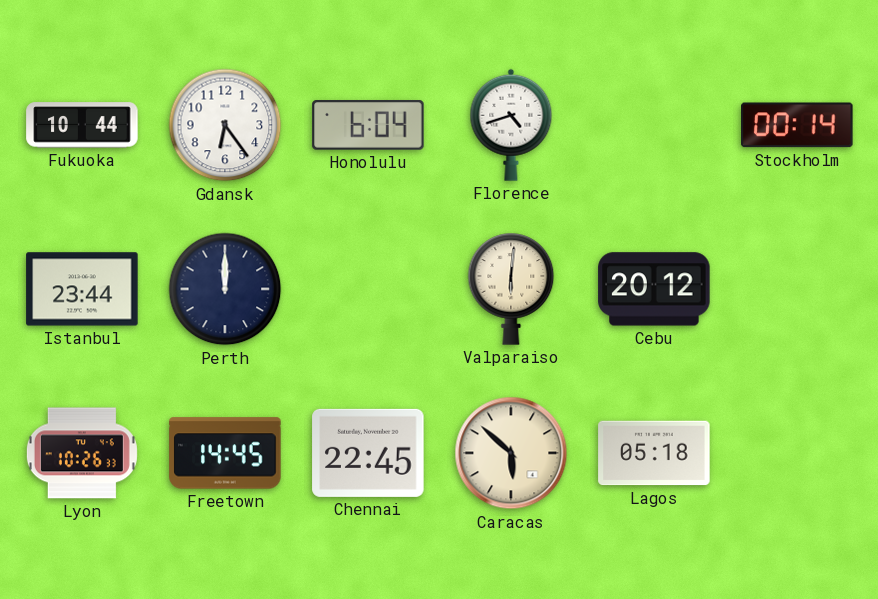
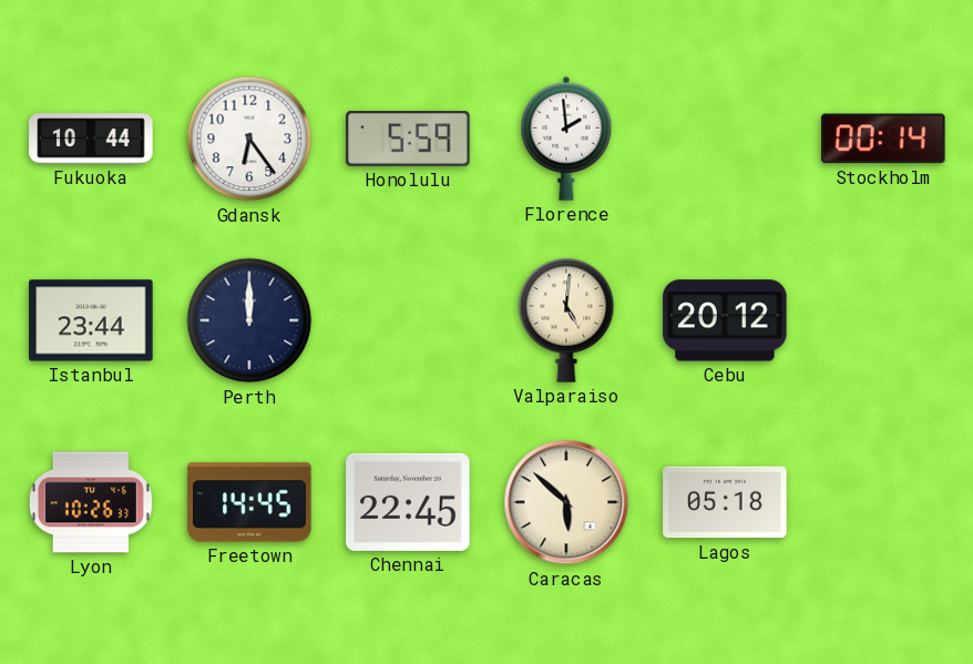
Honolulu: 6:04 -> 5:59
Florence: 4:42 -> 1:59
Valparaiso: 6:01 -> 5:01
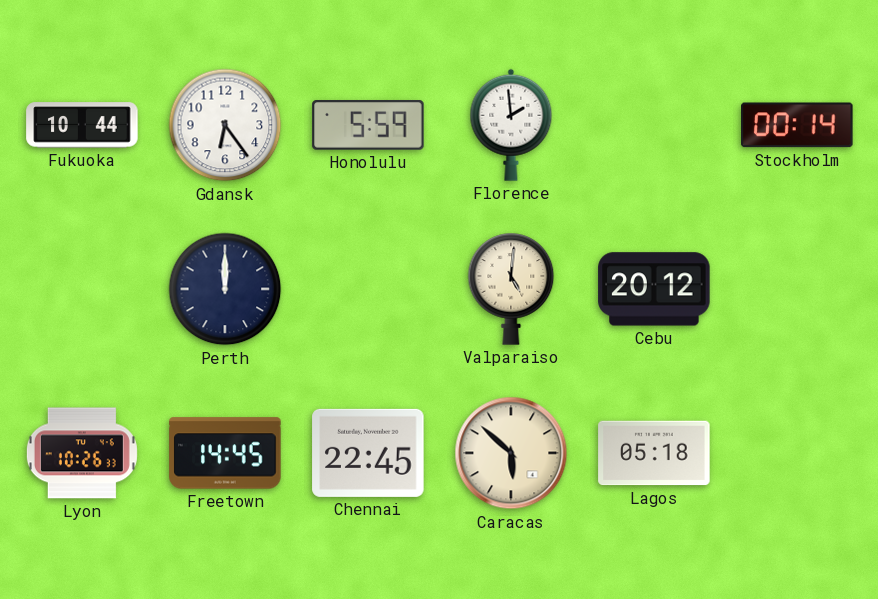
Istanbul: 23:44 -> none
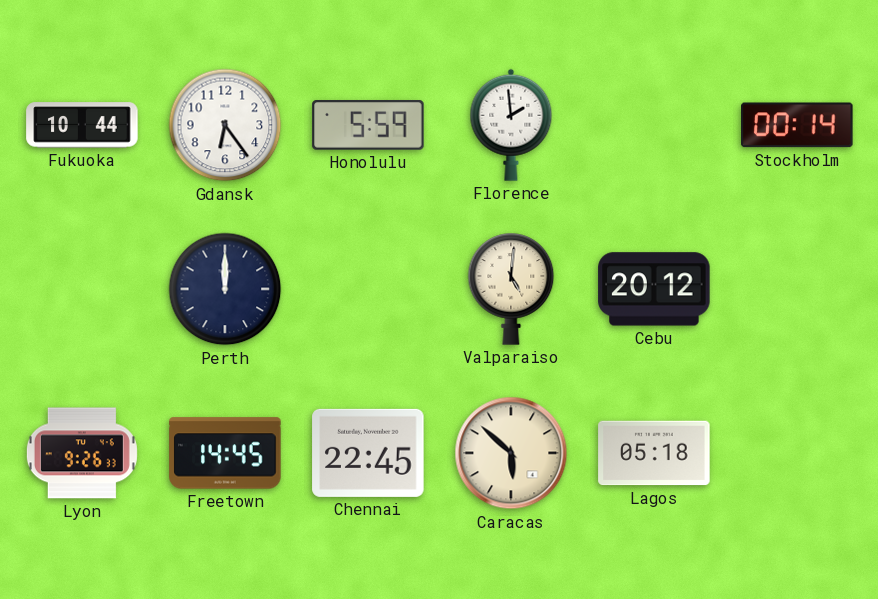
Lyon: 10:26 -> 9:26
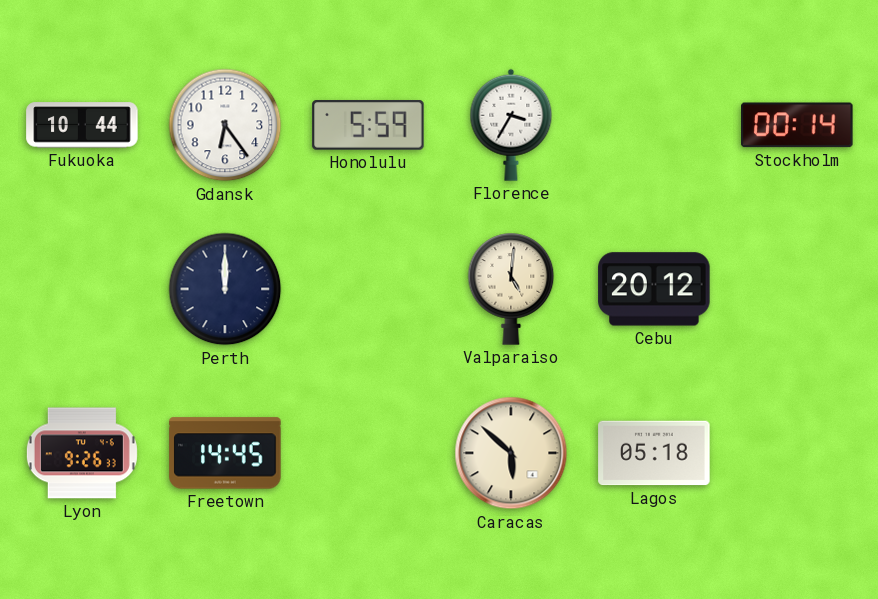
Florence: 1:59 -> 3:35
Chennai: 22:45 -> none
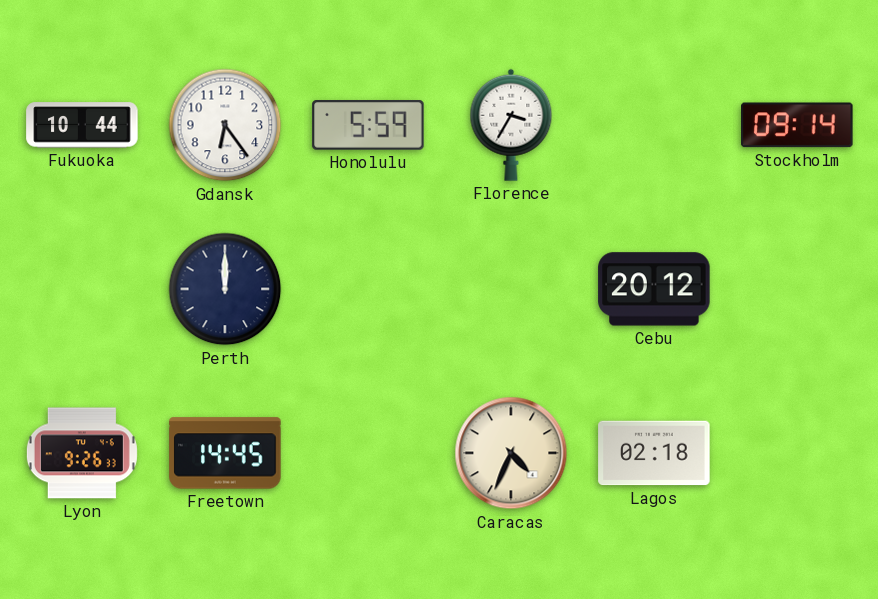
Stockholm: 00:14 -> 09:14
Valparaiso: 5:01 -> none
Caracas: 5:52 -> 4:34
Lagos: 05:18 -> 02:18
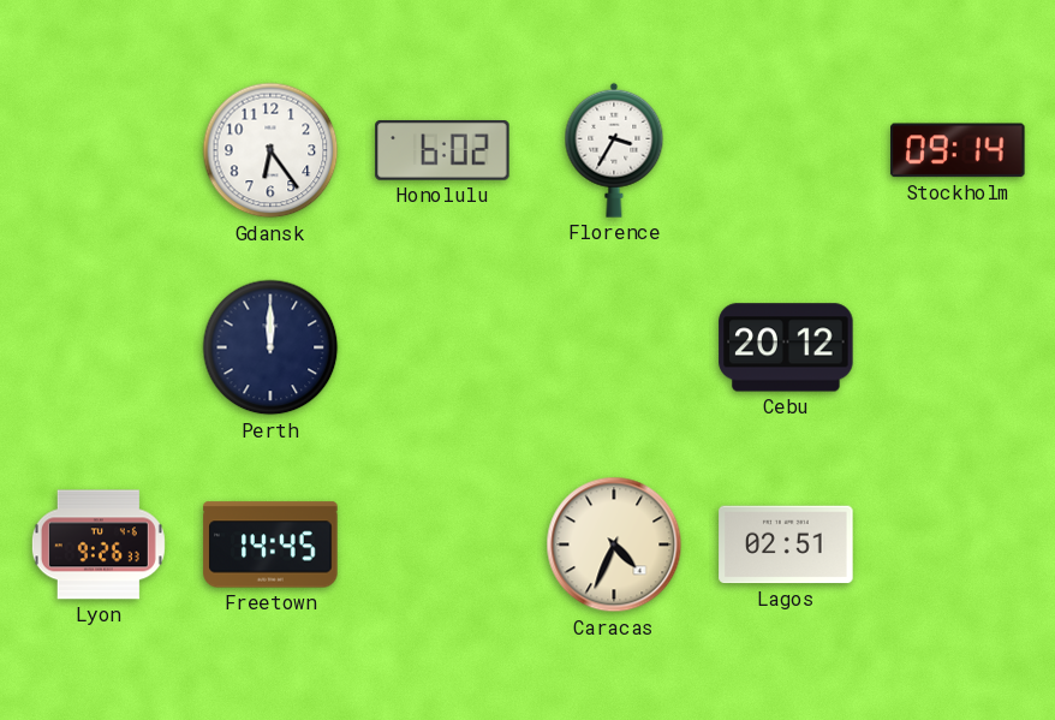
Fukuoka: 10:44 -> none
Honolulu: 5:59 -> 6:02
Lagos: 02:18 -> 02:51
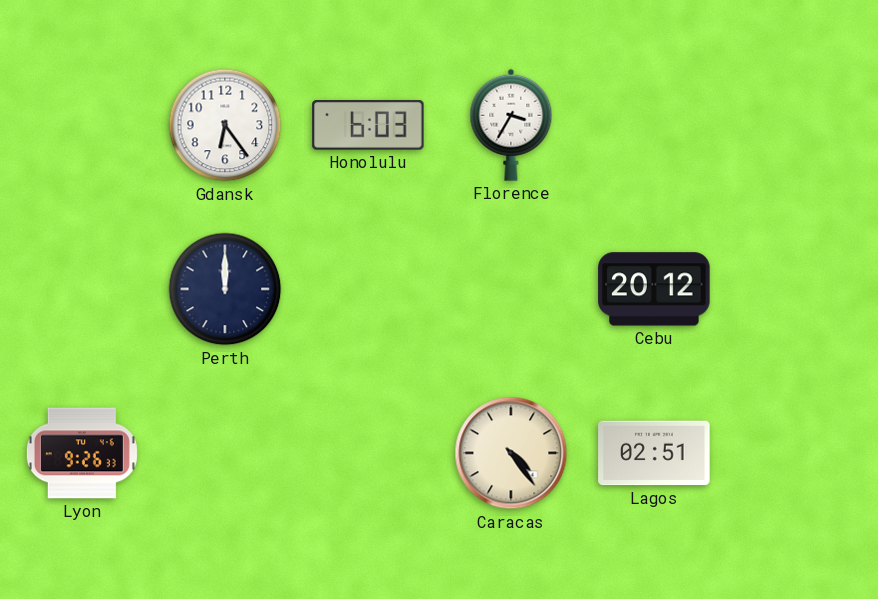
Honolulu: 6:02 -> 6:03
Stockholm: 09:14 -> none
Freetown: 14:45 -> none
Caracas: 4:34 -> 4:24
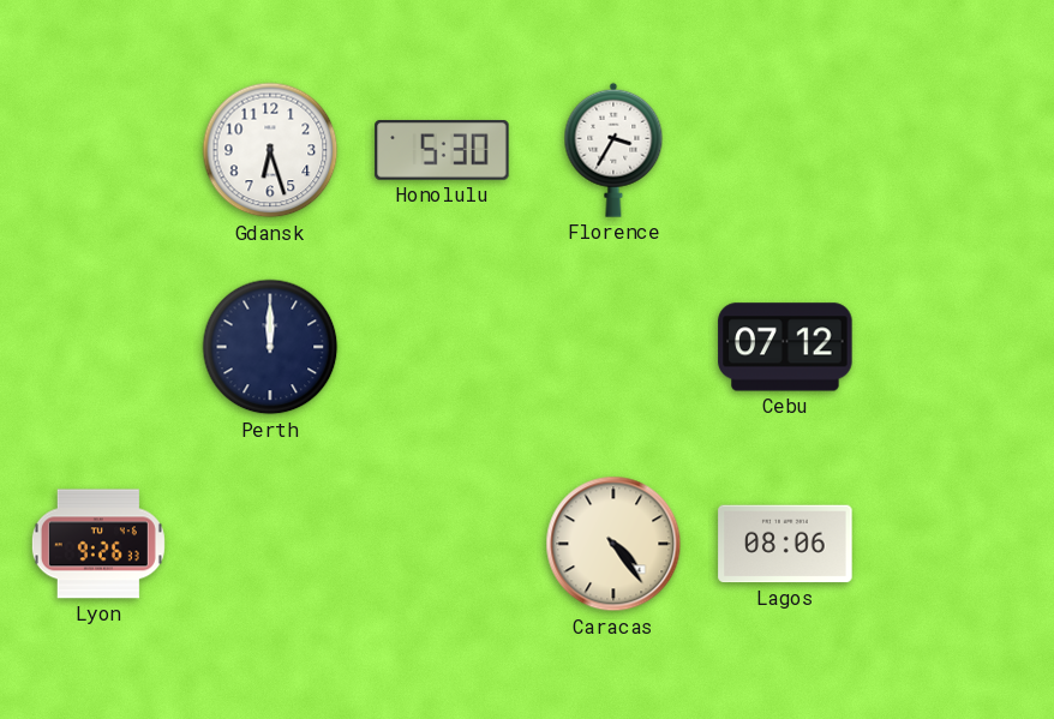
Gdansk: 6:24 -> 6:27
Honolulu: 6:03 -> 5:30
Cebu: 20:12 -> 07:12
Lagos: 02:51 -> 08:06
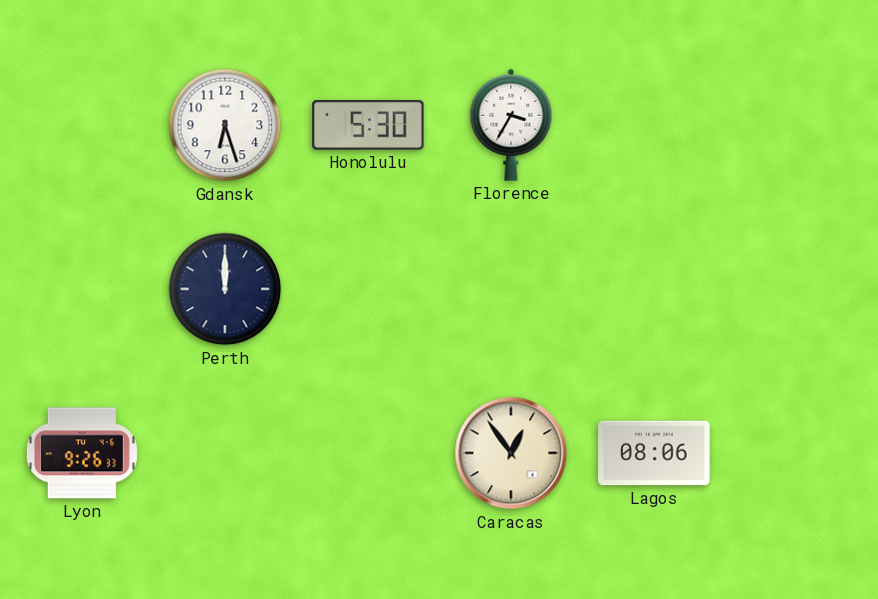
Cebu: 07:12 -> none
Caracas: 4:24 -> 12:54
